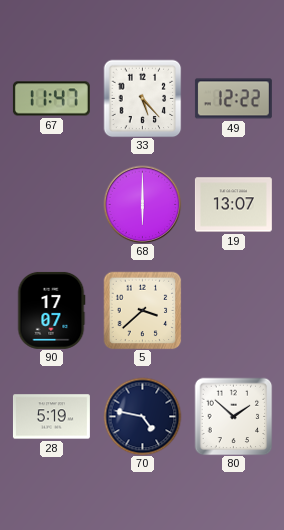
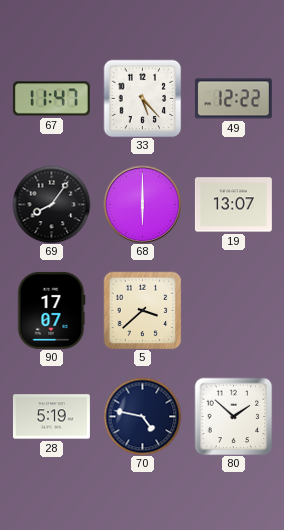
69: none -> 8:06
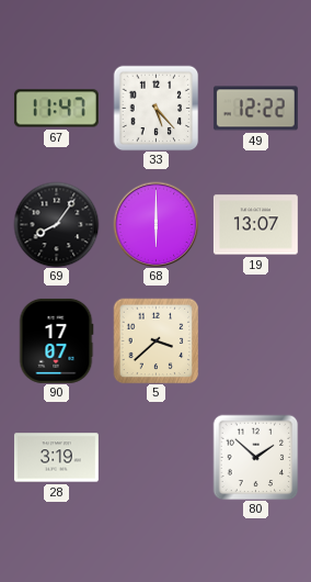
28: 5:19 -> 3:19
70: 4:47 -> none
